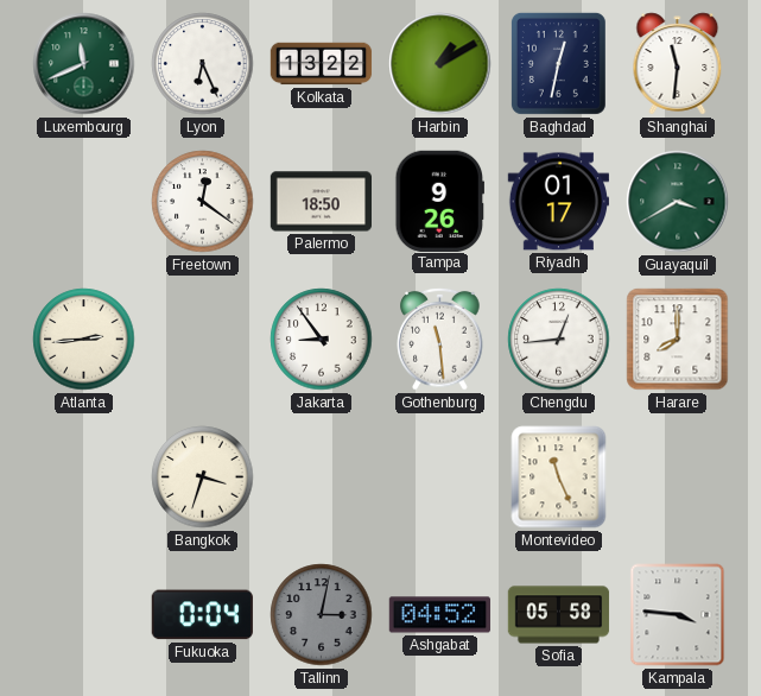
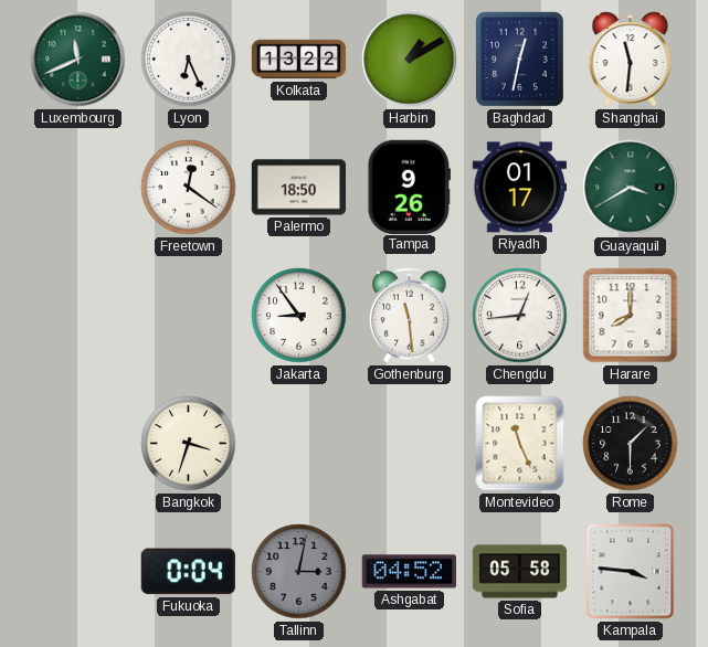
Atlanta: 2:44 -> none
Rome: none -> 1:30
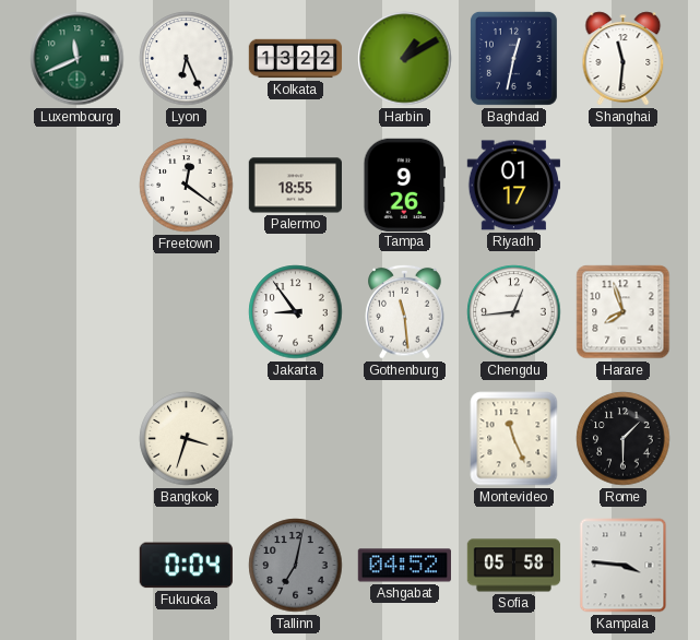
Palermo: 18:50 -> 18:55
Guayaquil: 3:40 -> none
Harare: 8:00 -> 7:57
Tallinn: 3:02 -> 7:02
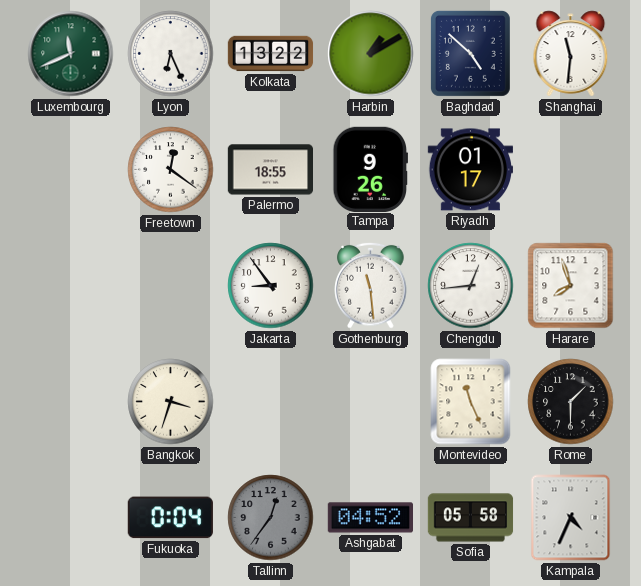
Baghdad: 12:32 -> 4:52
Tallinn: 7:02 -> 12:36
Kampala: 3:46 -> 4:34
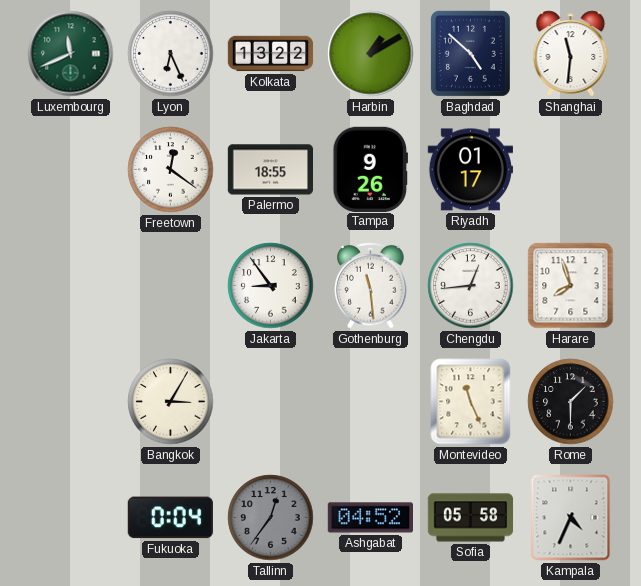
Bangkok: 3:33 -> 3:05
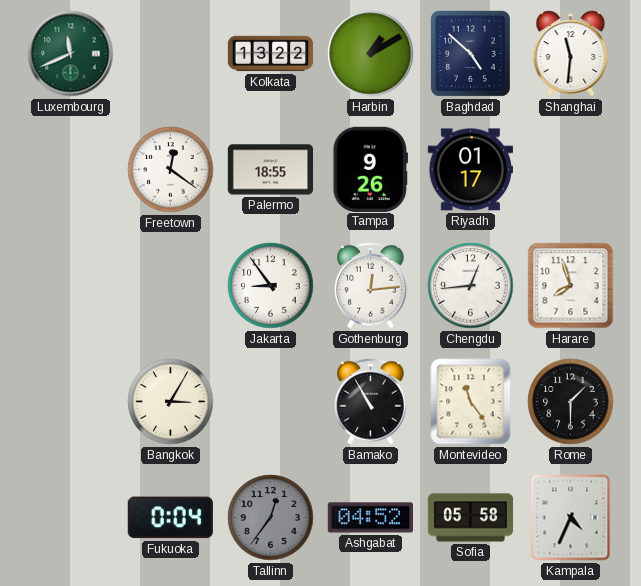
Lyon: 6:26 -> none
Gothenburg: 11:29 -> 12:14
Bamako: none -> 10:55
Montevideo: 11:26 -> 11:24
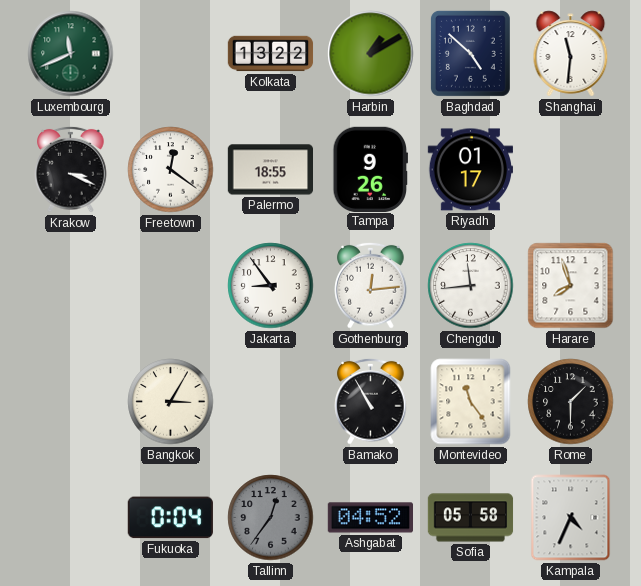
Krakow: none -> 3:19
Chengdu: 12:44 -> 11:44
